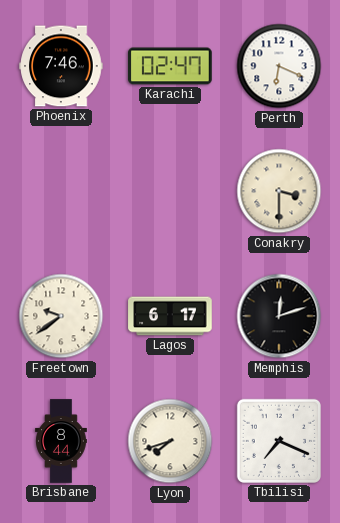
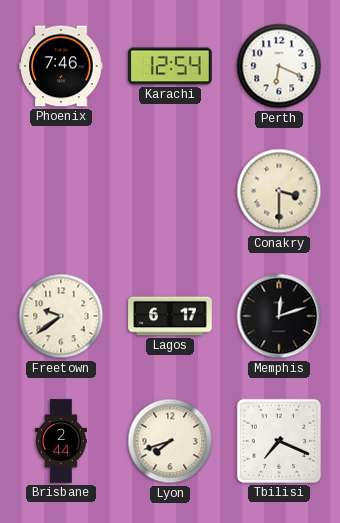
Karachi: 02:47 -> 12:54
Brisbane: 8:44 -> 2:44
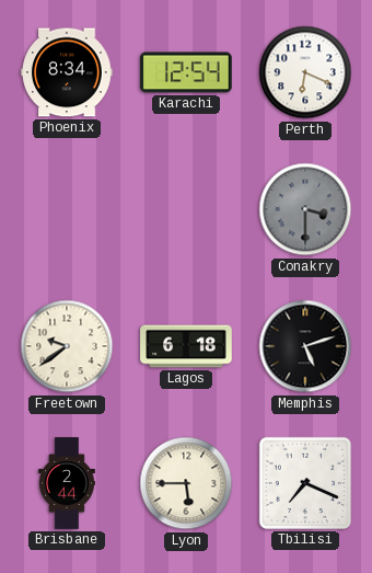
Phoenix: 7:46 -> 8:34
Conakry dial: cream -> grey
Lagos: 6:17 -> 6:18
Memphis: 12:12 -> 5:12
Lyon: 7:42 -> 5:45
